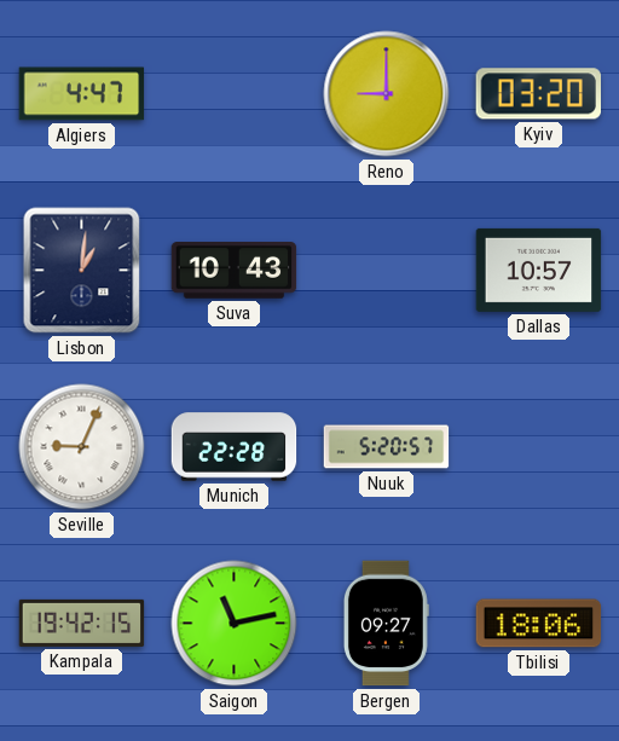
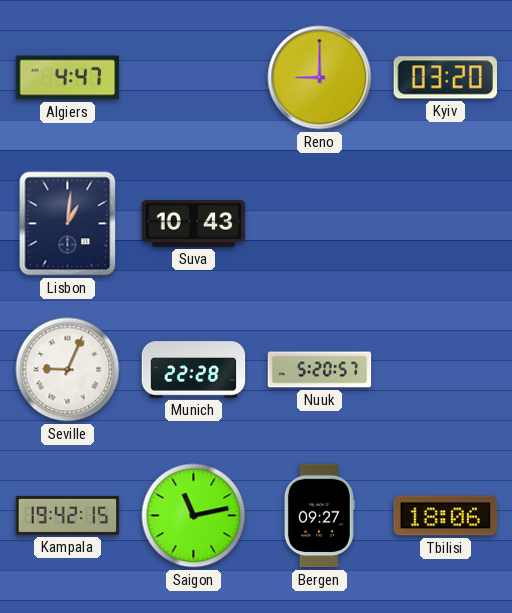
Dallas: 10:57 -> none
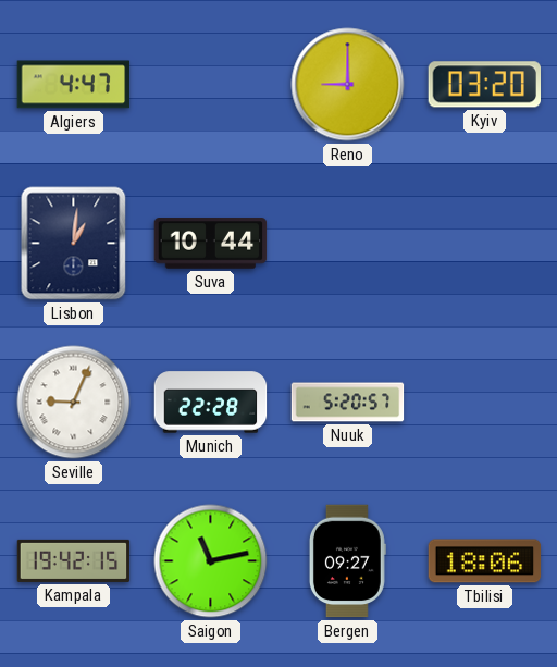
Suva: 10:43 -> 10:44
